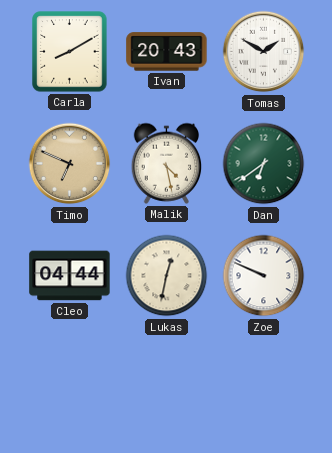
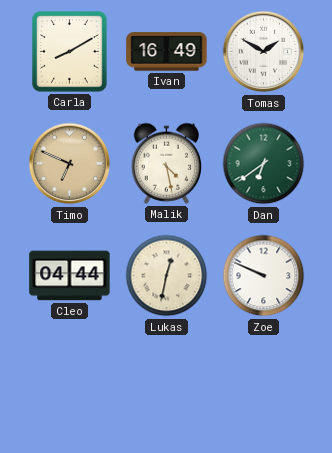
Ivan: 20:43 -> 16:49
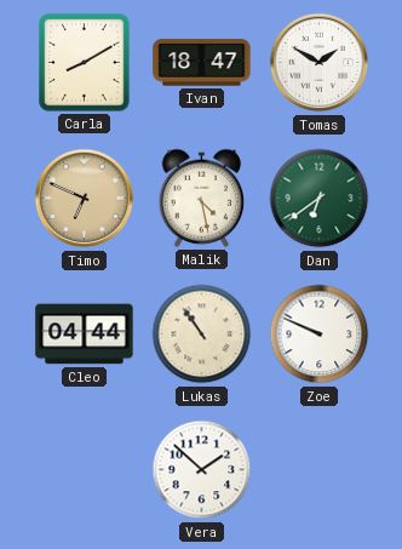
Ivan: 16:49 -> 18:47
Lukas: 12:32 -> 10:54
Vera: none -> 1:52
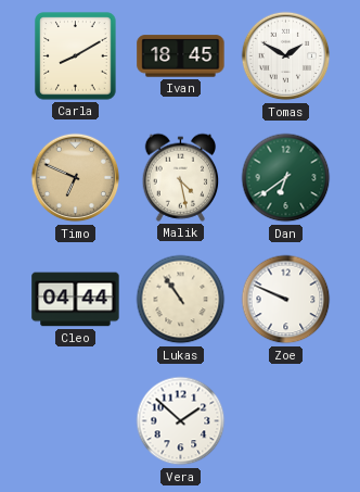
Ivan: 18:47 -> 18:45
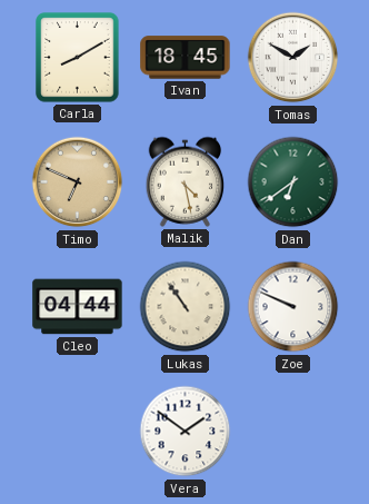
Vera: 1:52 -> 1:51
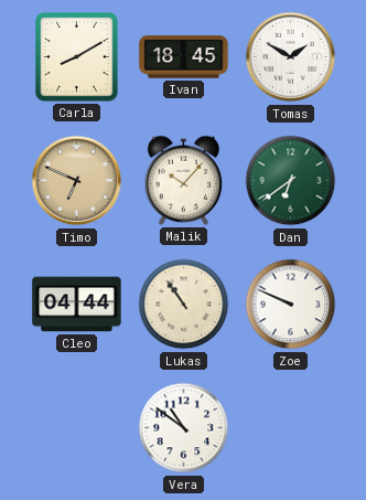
Malik: 4:28 -> 10:07
Vera: 1:51 -> 10:51
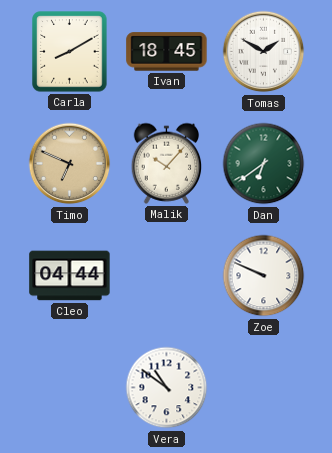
Lukas: 10:54 -> none
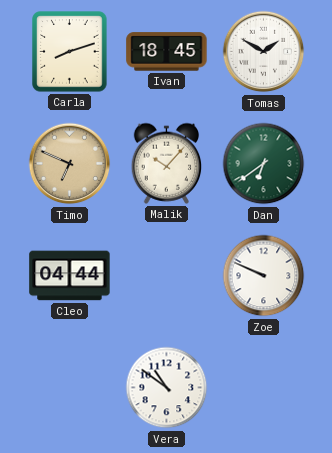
Carla: 8:10 -> 8:12
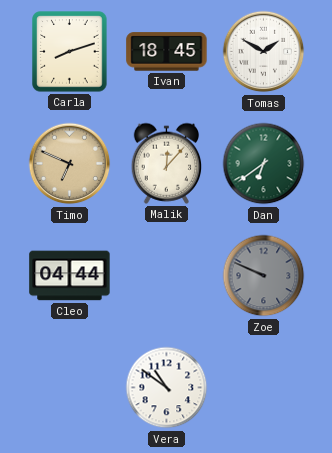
Malik: 10:07 -> 12:07
Zoe dial: white -> grey
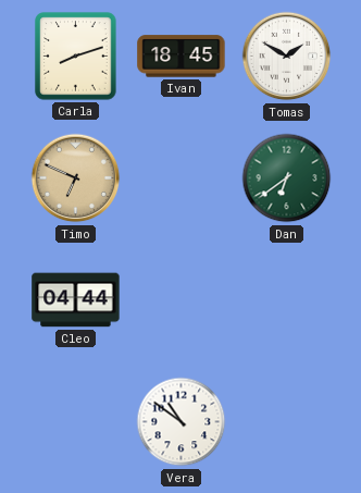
Malik: 12:07 -> none
Zoe: 9:49 -> none
